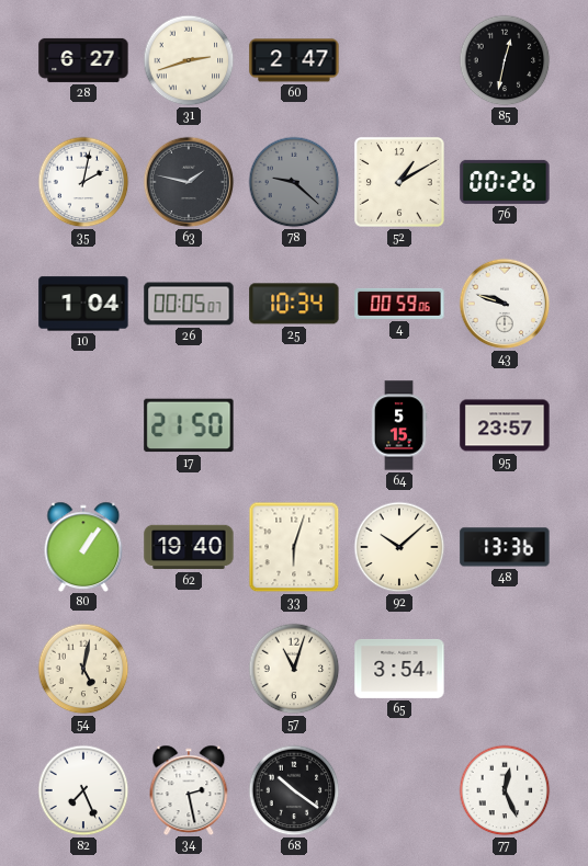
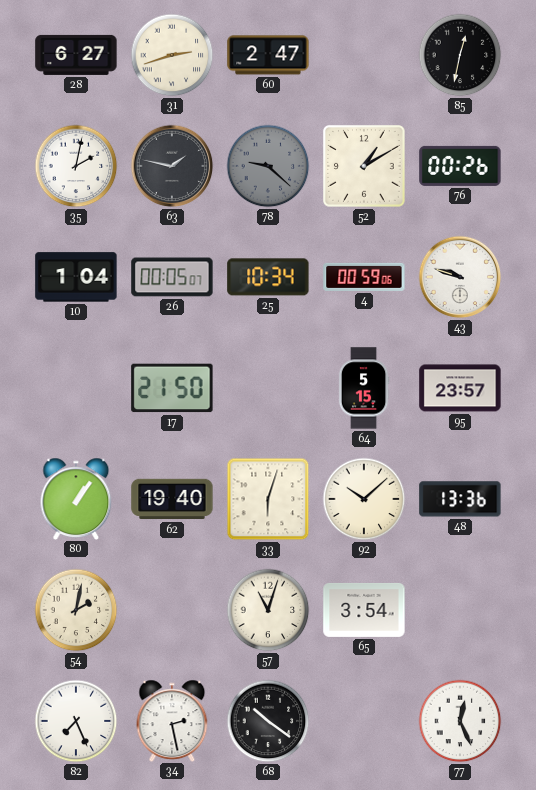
54: 5:02 -> 2:02
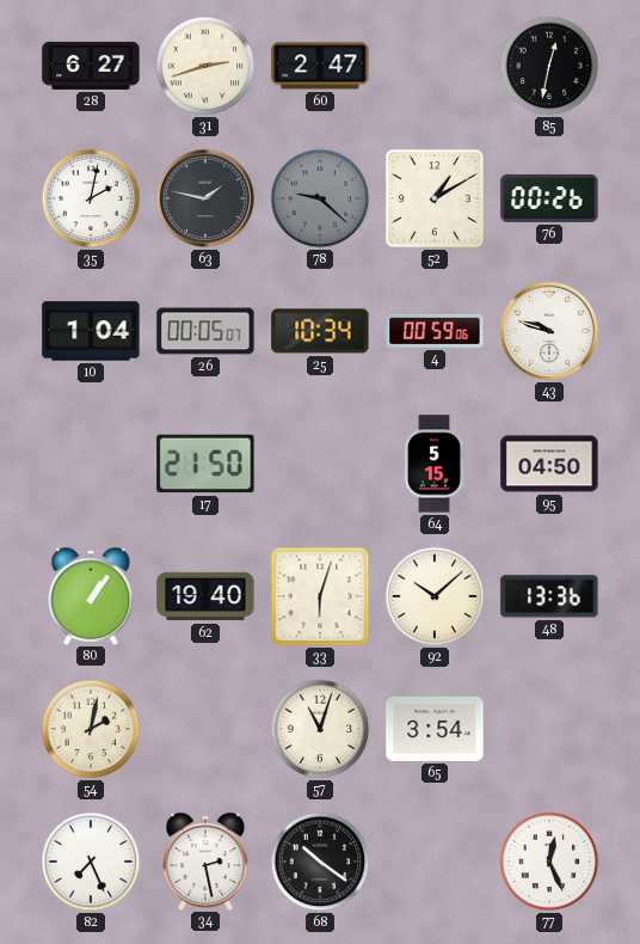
95: 23:57 -> 04:50
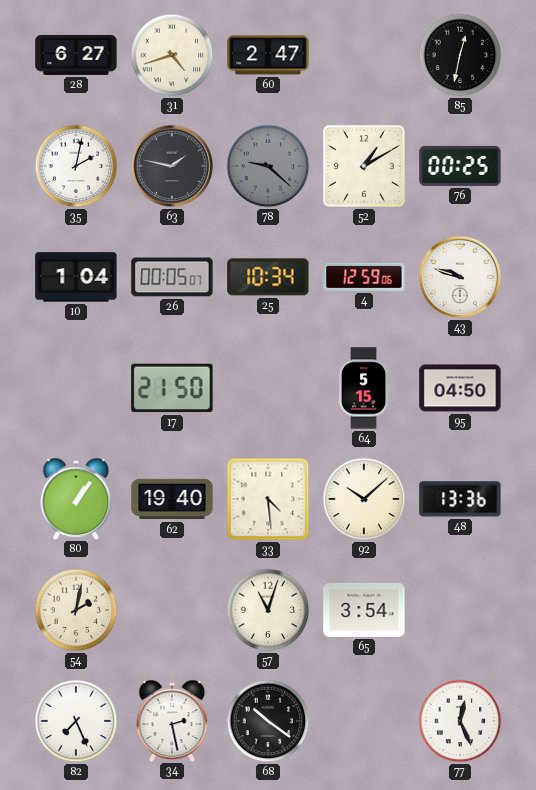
31: 2:42 -> 4:42
76: 00:26 -> 00:25
4: 00:59 -> 12:59
33: 6:03 -> 4:29
